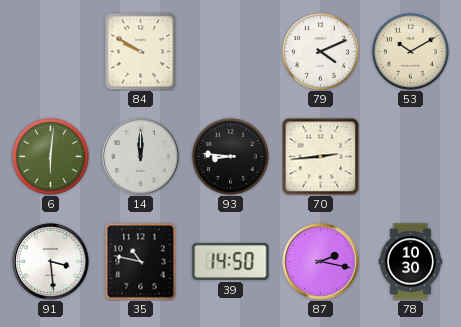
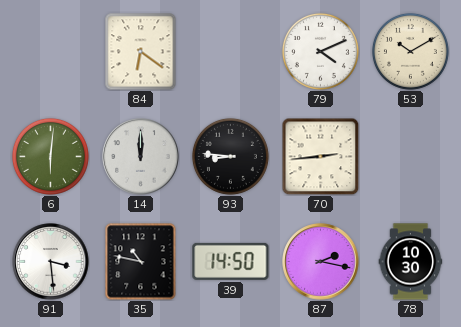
84: 9:50 -> 6:21
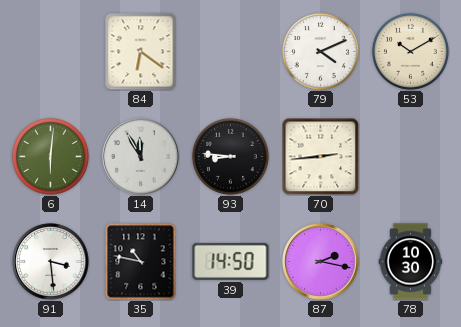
14: 12:00 -> 11:55
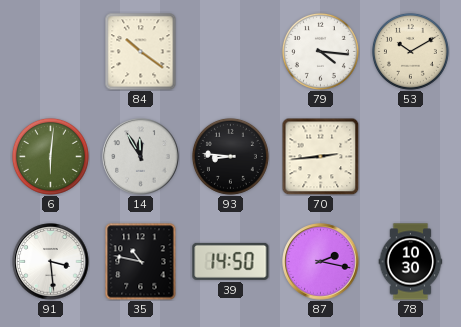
84: 6:21 -> 10:21
79: 4:11 -> 4:16
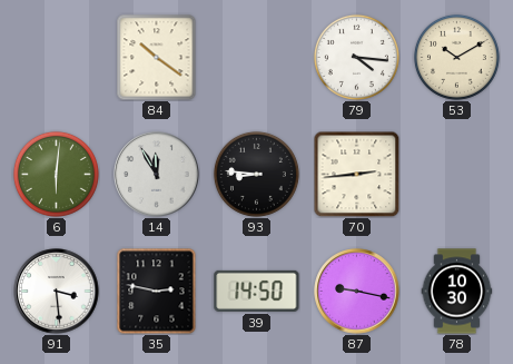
35: 10:47 -> 2:47
87: 2:17 -> 9:17
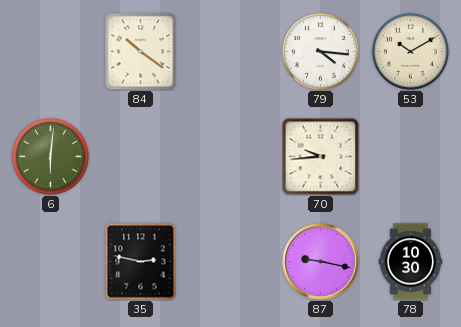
14: 11:55 -> none
93: 8:46 -> none
70: 2:44 -> 9:44
91: 3:29 -> none
39: 14:50 -> none
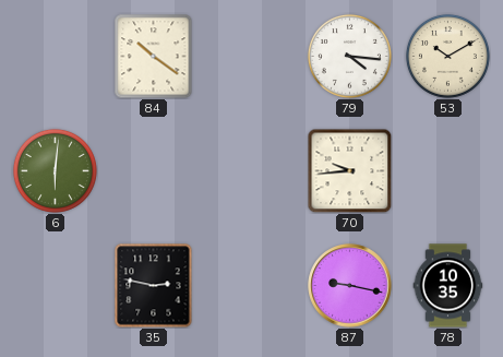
78: 10:30 -> 10:35
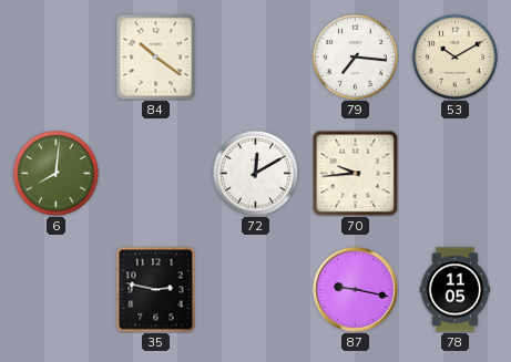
79: 4:16 -> 7:16
6: 6:01 -> 8:01
72: none -> 12:10
78: 10:35 -> 11:05
